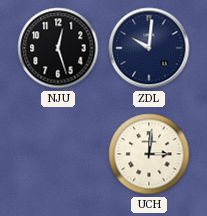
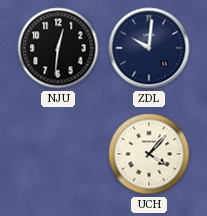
NJU: 12:27 -> 12:31
UCH: 3:01 -> 4:07
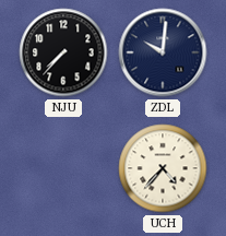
NJU: 12:31 -> 7:37
UCH: 4:07 -> 4:37
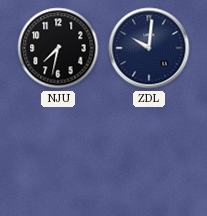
NJU: 7:37 -> 7:32
UCH: 4:37 -> none
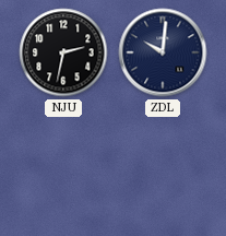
NJU: 7:32 -> 2:32
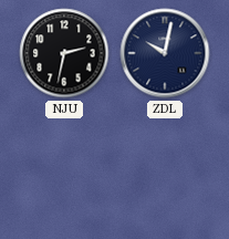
ZDL: 10:01 -> 10:02
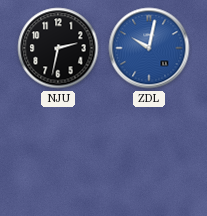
ZDL dial: navy -> blue
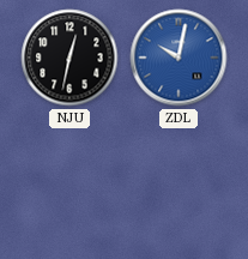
NJU: 2:32 -> 12:32
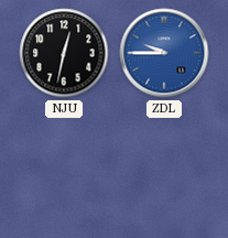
ZDL: 10:02 -> 9:45
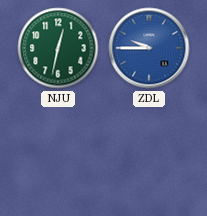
NJU dial: black -> green
